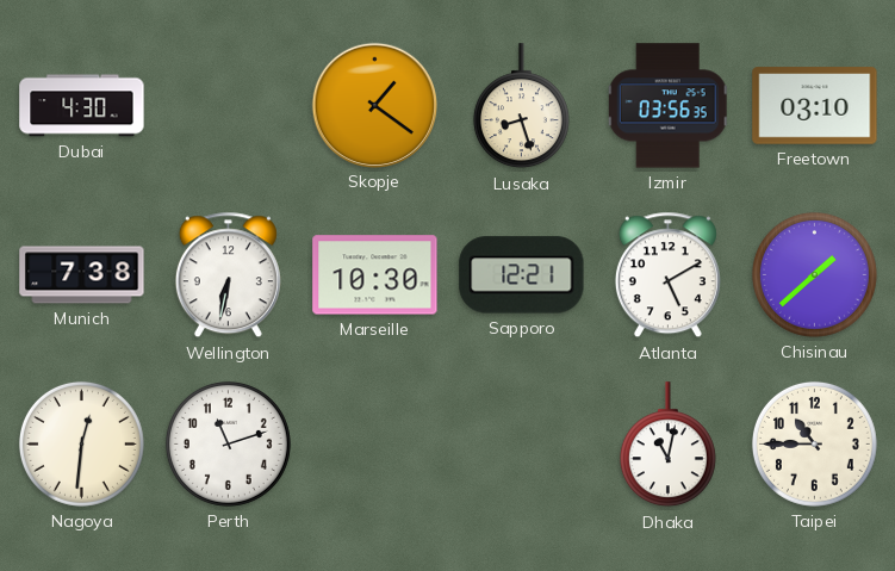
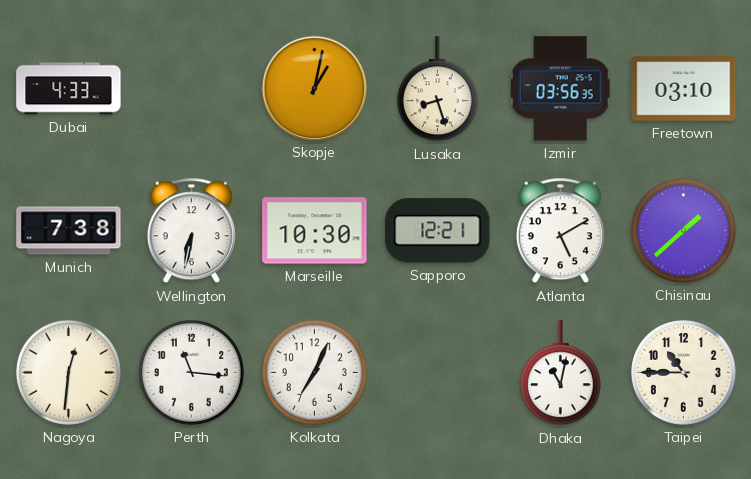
Dubai: 4:30 -> 4:33
Skopje: 1:21 -> 1:02
Perth: 11:12 -> 11:16
Kolkata: none -> 7:04
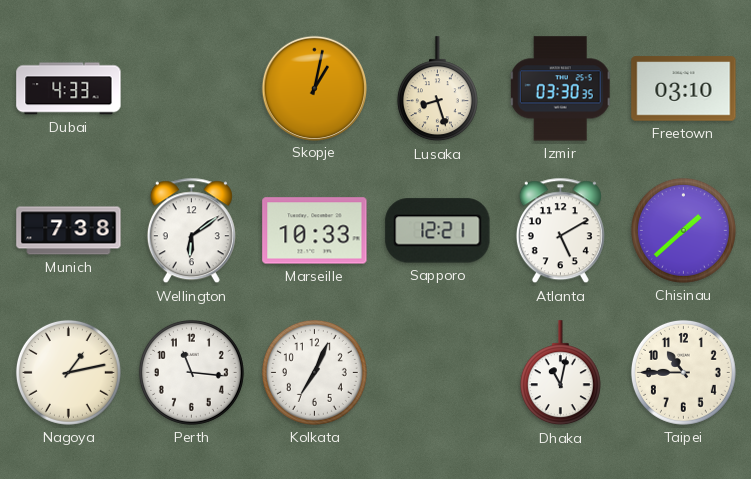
Izmir: 03:56 -> 03:30
Wellington: 6:32 -> 6:09
Marseille: 10:30 -> 10:33
Nagoya: 12:31 -> 1:13
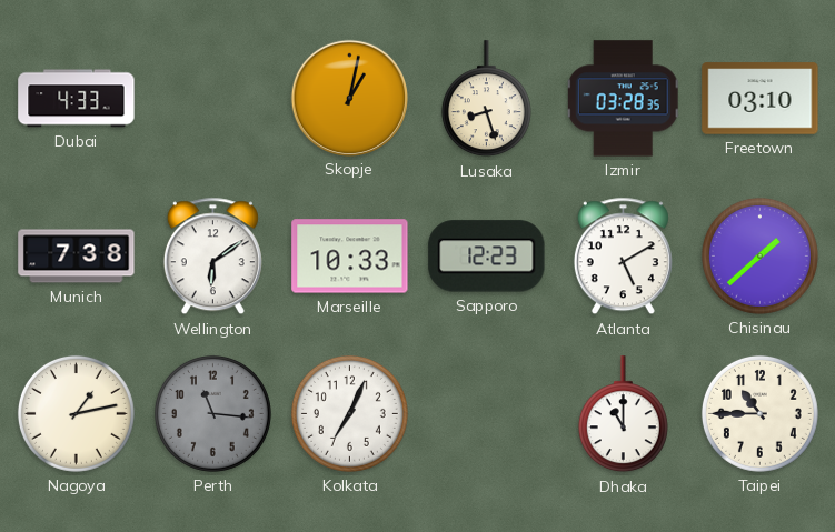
Izmir: 03:30 -> 03:28
Sapporo: 12:21 -> 12:23
Perth dial: white -> grey
Dhaka: 11:02 -> 11:00
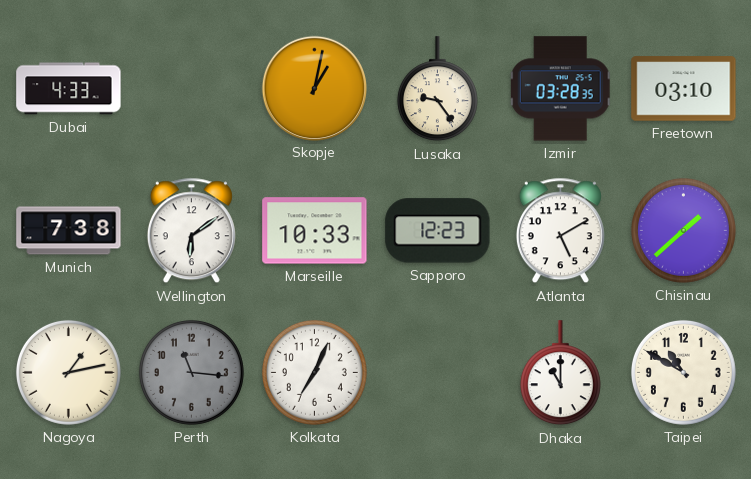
Lusaka: 8:27 -> 9:24
Taipei: 10:45 -> 10:50
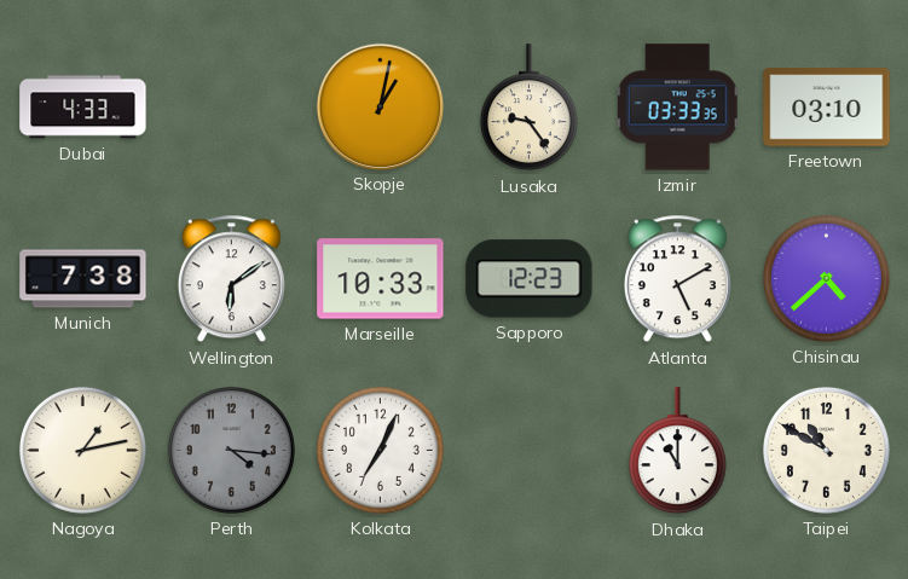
Izmir: 03:28 -> 03:33
Chisinau: 1:38 -> 4:38
Perth: 11:16 -> 4:16
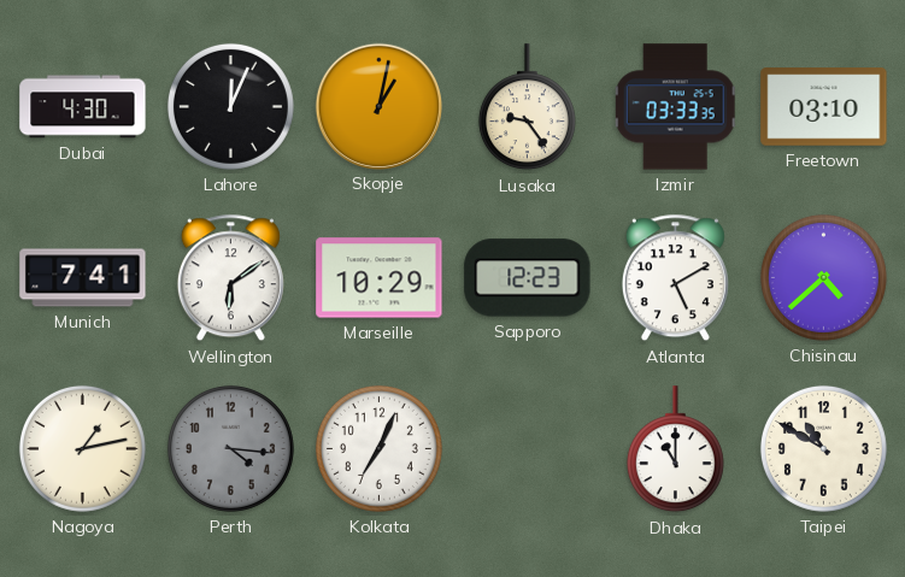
Dubai: 4:33 -> 4:30
Lahore: none -> 12:04
Munich: 7:38 -> 7:41
Marseille: 10:33 -> 10:29
